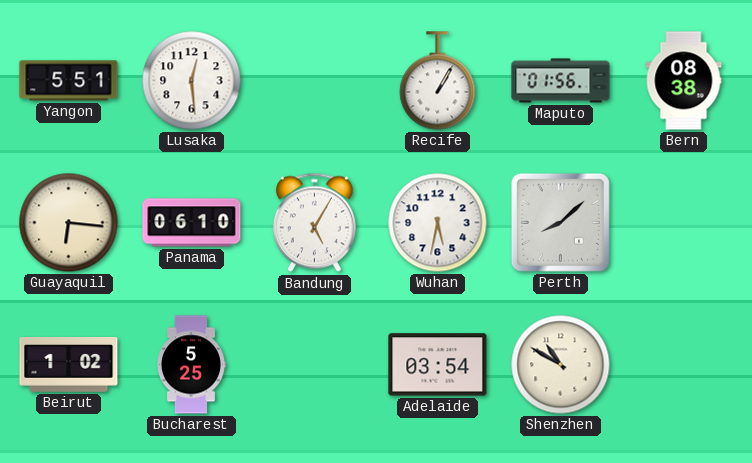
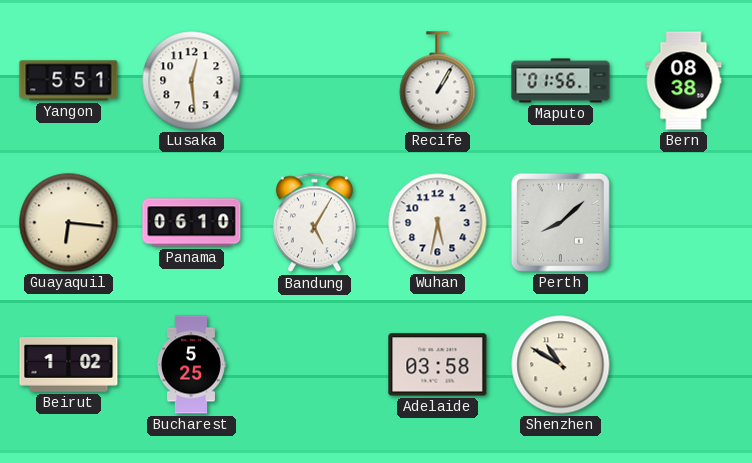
Adelaide: 03:54 -> 03:58
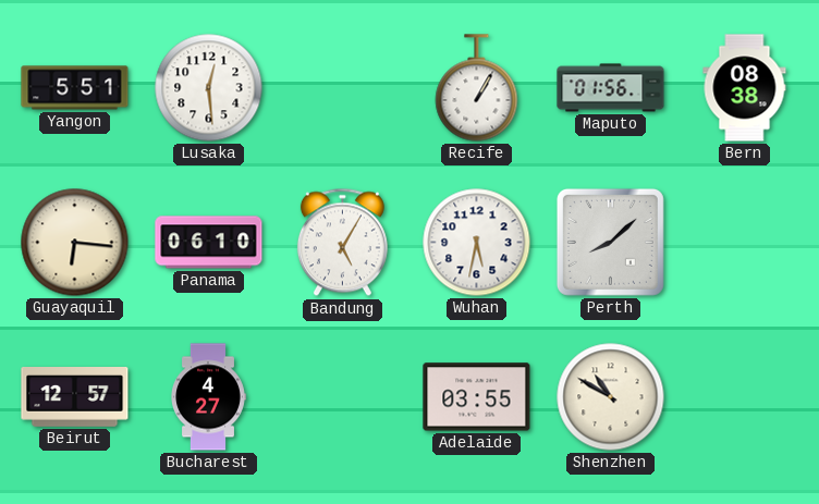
Beirut: 1:02 -> 12:57
Bucharest: 5:25 -> 4:27
Adelaide: 03:58 -> 03:55
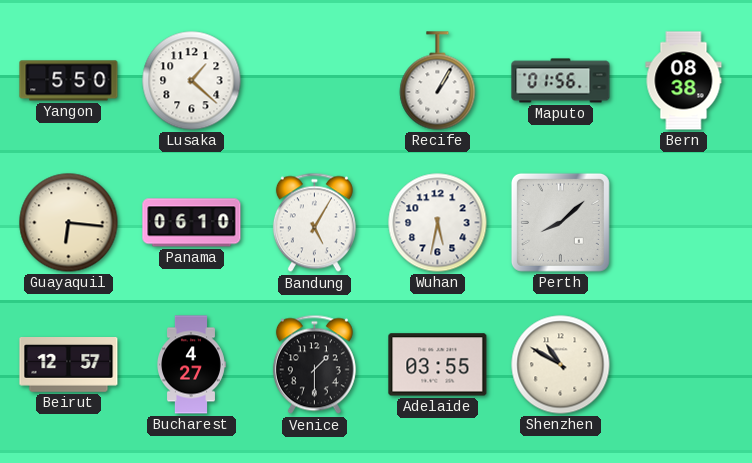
Yangon: 5:51 -> 5:50
Lusaka: 12:29 -> 1:22
Venice: none -> 1:30
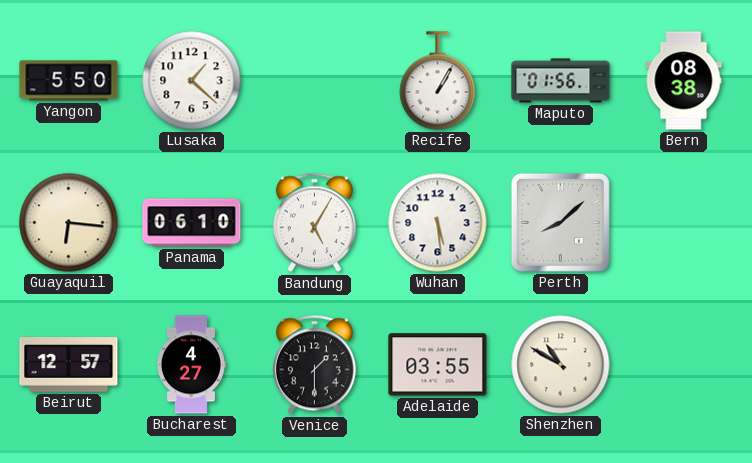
Wuhan: 5:32 -> 5:29
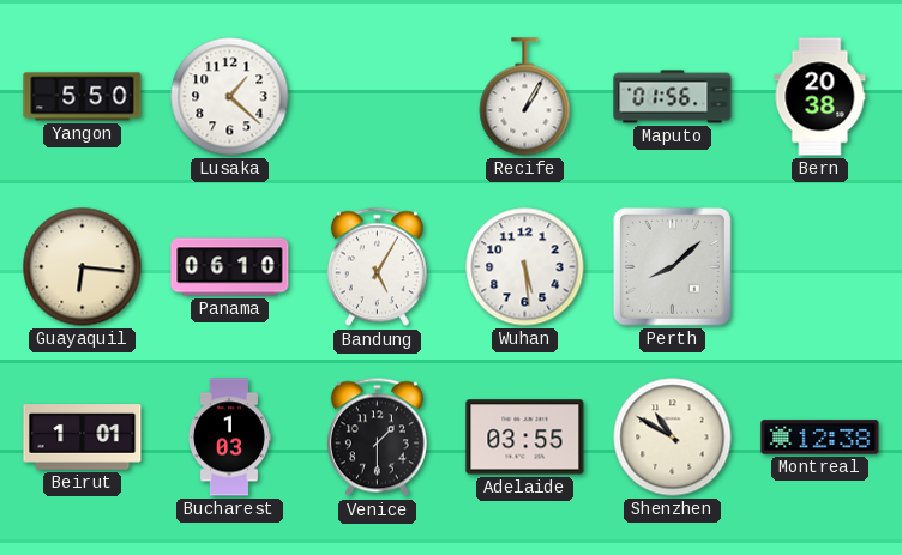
Bern: 08:38 -> 20:38
Beirut: 12:57 -> 1:01
Bucharest: 4:27 -> 1:03
Montreal: none -> 12:38
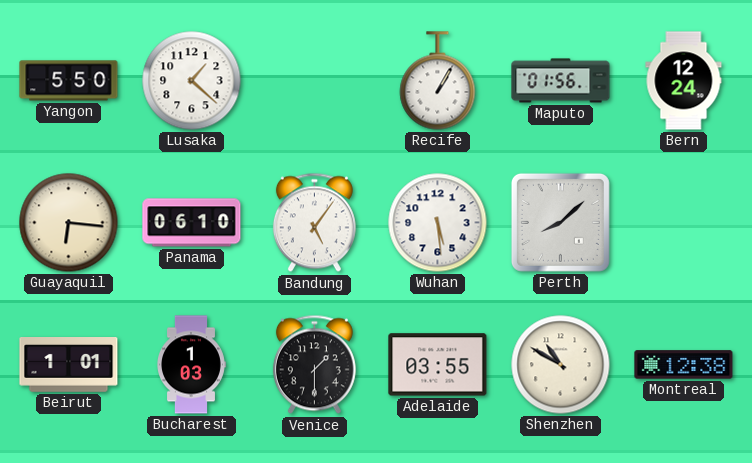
Bern: 20:38 -> 12:24
Bandung: 5:05 -> 5:06
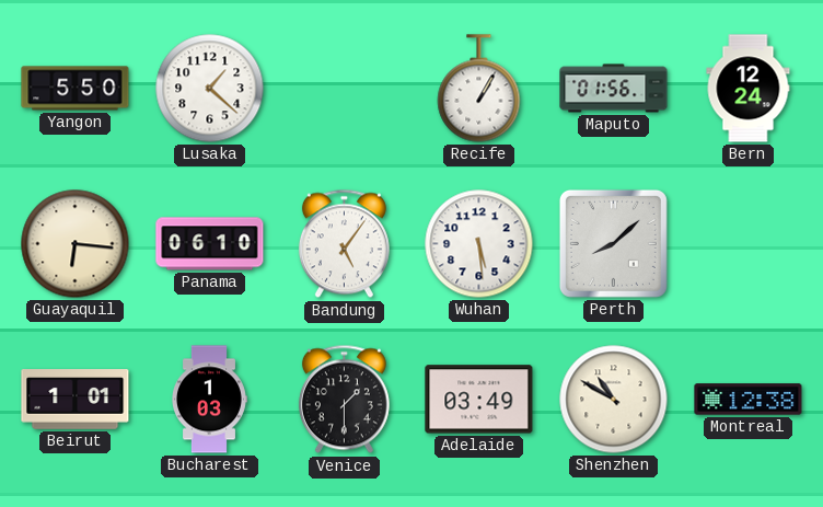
Adelaide: 03:55 -> 03:49
